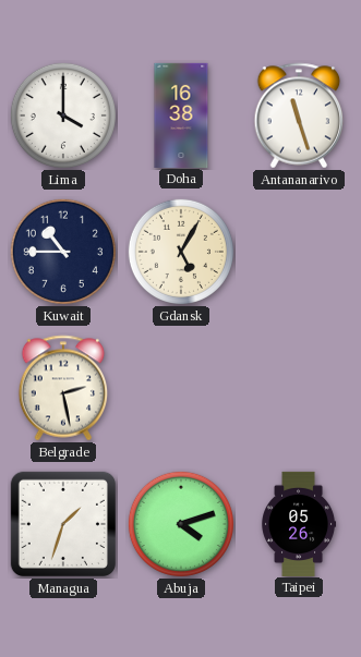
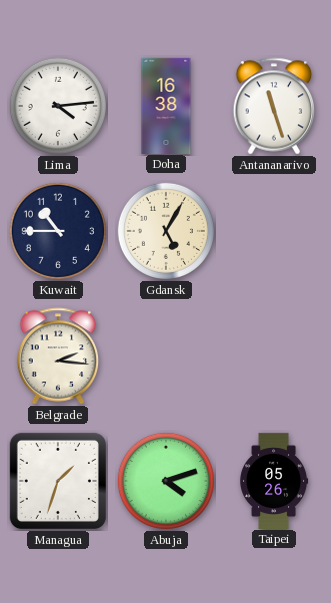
Lima: 4:00 -> 4:14
Belgrade: 2:28 -> 2:16
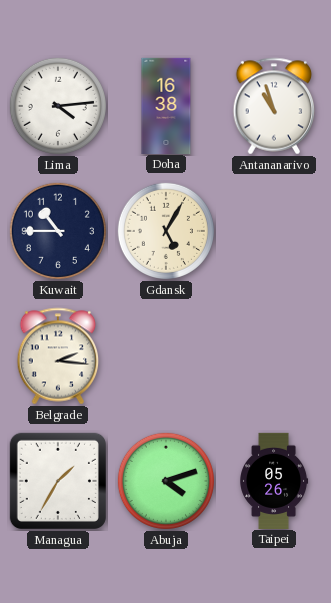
Antananarivo: 11:27 -> 10:57
Managua: 1:33 -> 1:35
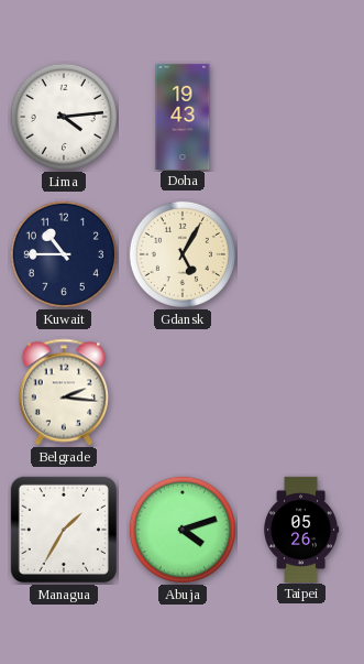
Doha: 16:38 -> 19:43
Antananarivo: 10:57 -> none
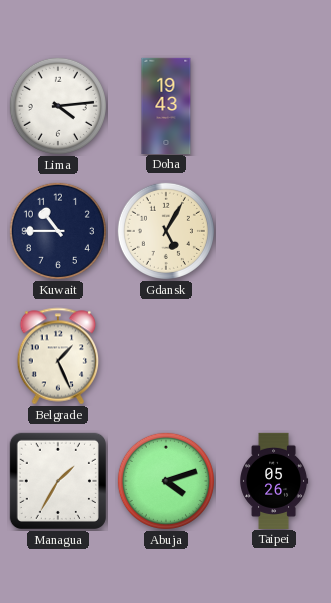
Belgrade: 2:16 -> 1:26
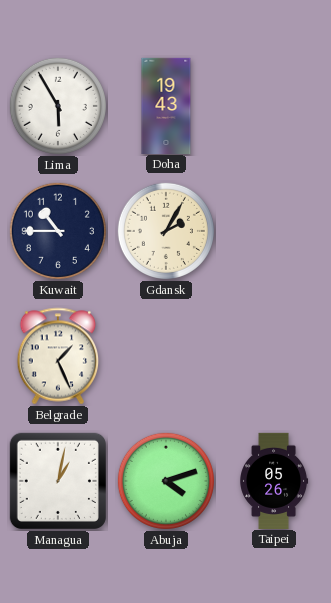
Lima: 4:14 -> 5:55
Gdansk: 5:05 -> 2:05
Managua: 1:35 -> 1:02
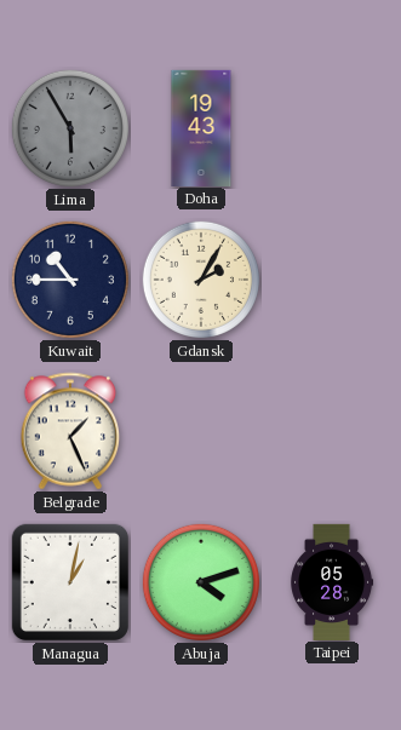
Lima dial: white -> grey
Taipei: 05:26 -> 05:28
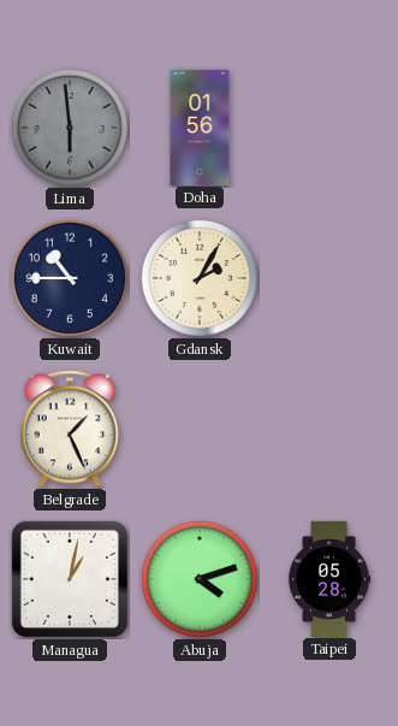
Lima: 5:55 -> 5:59
Doha: 19:43 -> 01:56
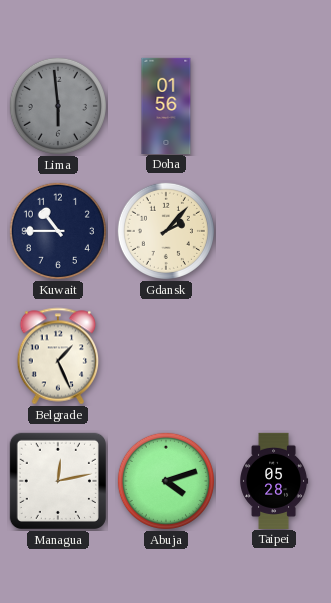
Gdansk: 2:05 -> 2:07
Managua: 1:02 -> 12:13
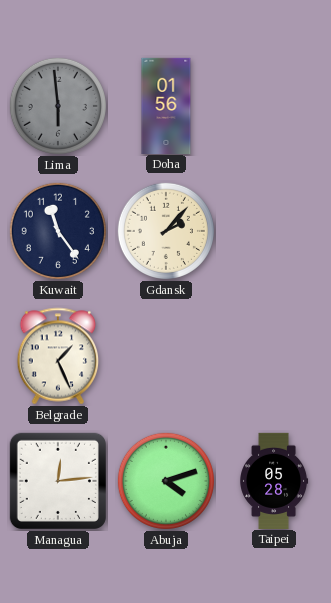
Kuwait: 10:45 -> 11:24
Managua: 12:13 -> 12:14
